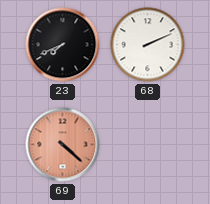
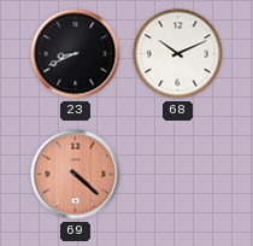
23: 7:41 -> 8:41
68: 2:11 -> 10:11
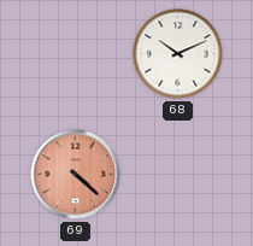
23: 8:41 -> none
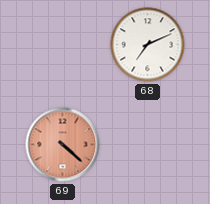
68: 10:11 -> 7:11
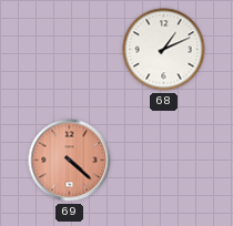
68: 7:11 -> 1:11
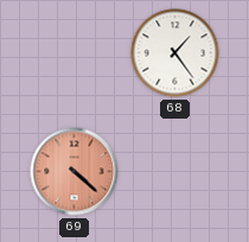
68: 1:11 -> 1:24
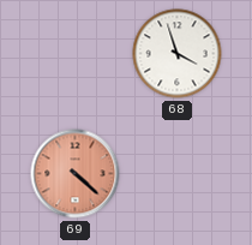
68: 1:24 -> 3:57
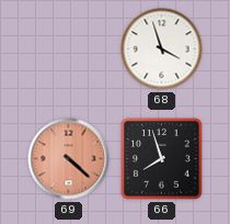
66: none -> 7:57
